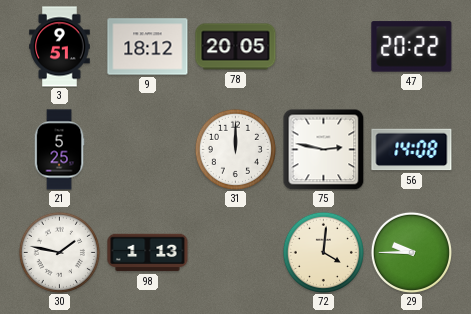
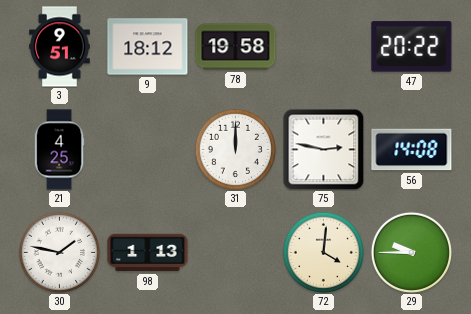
78: 20:05 -> 19:58
21: 5:25 -> 4:25
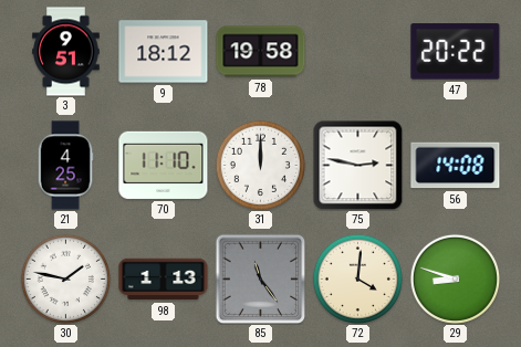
70: none -> 11:10
85: none -> 11:24
29: 9:45 -> 8:48
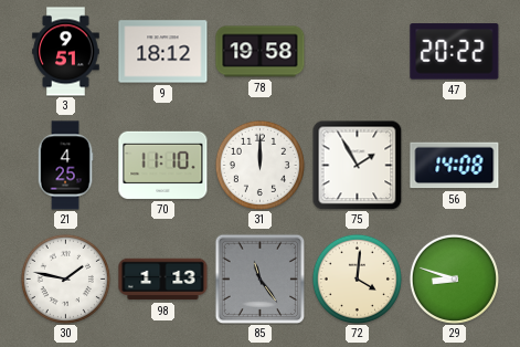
75: 2:47 -> 1:55
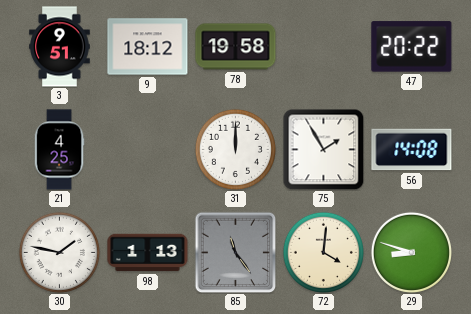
70: 11:10 -> none
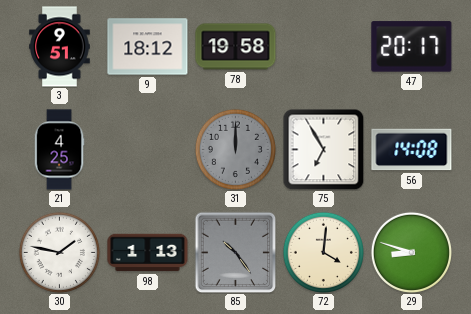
47: 20:22 -> 20:17
31 dial: white -> grey
75: 1:55 -> 6:55
85: 11:24 -> 10:24
